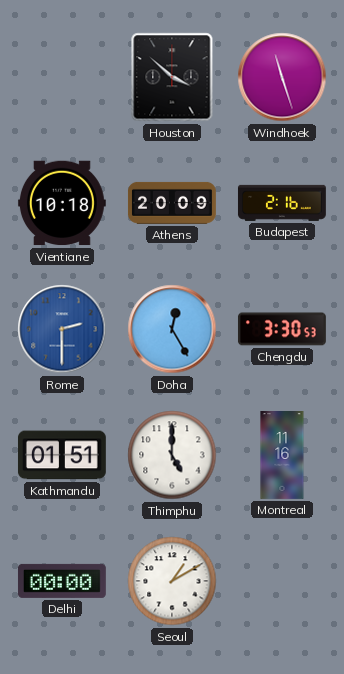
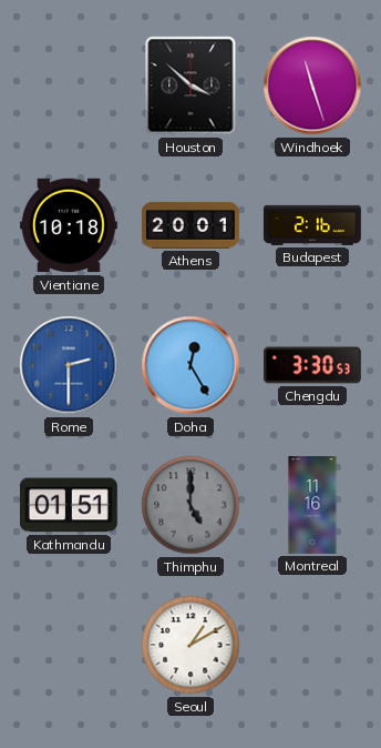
Athens: 20:09 -> 20:01
Thimphu dial: white -> grey
Delhi: 00:00 -> none
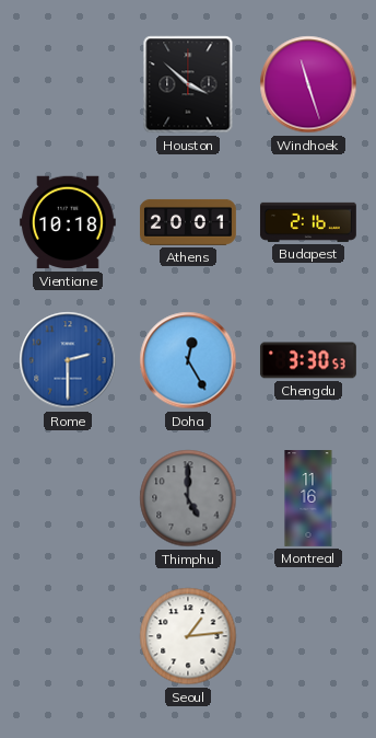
Kathmandu: 01:51 -> none
Seoul: 1:10 -> 1:14
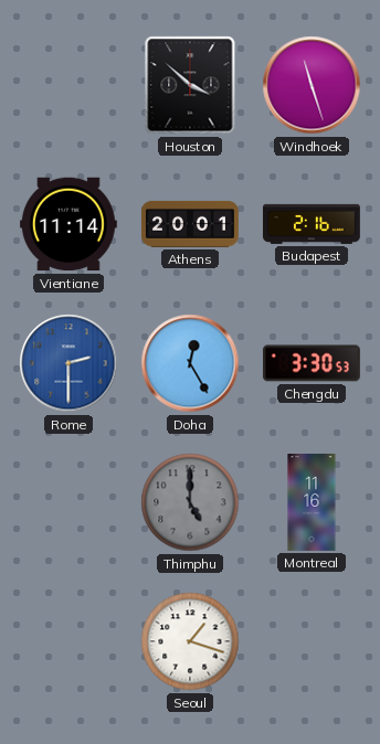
Vientiane: 10:18 -> 11:14
Seoul: 1:14 -> 1:18
